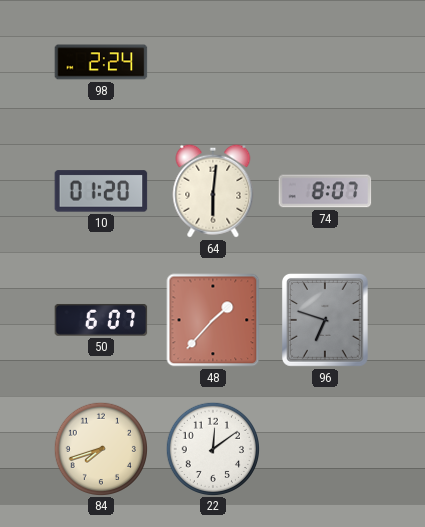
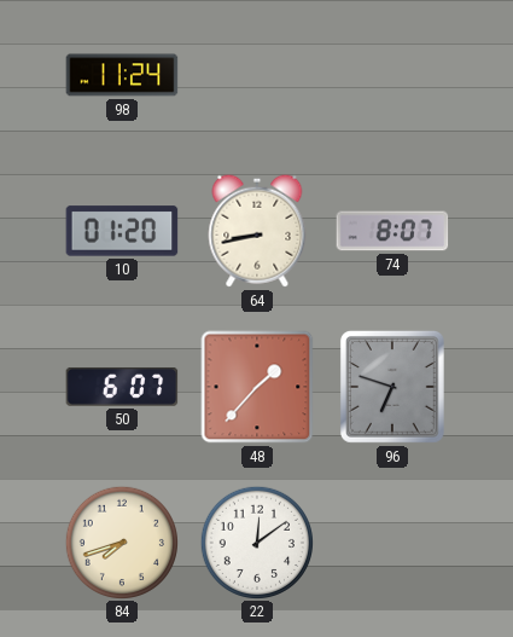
98: 2:24 -> 11:24
64: 6:01 -> 8:43
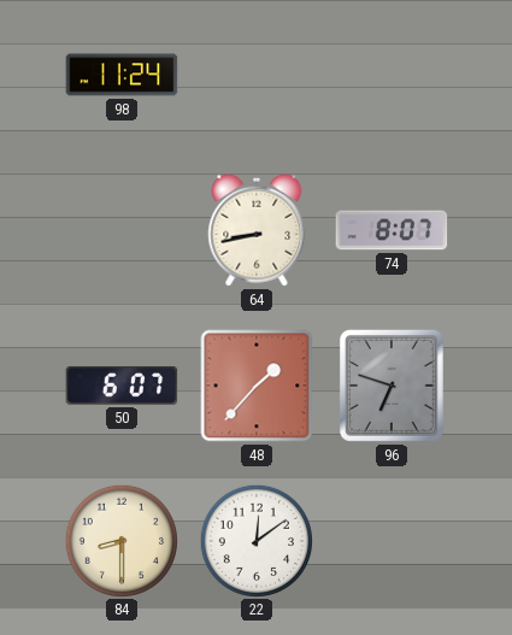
10: 01:20 -> none
84: 7:42 -> 8:30
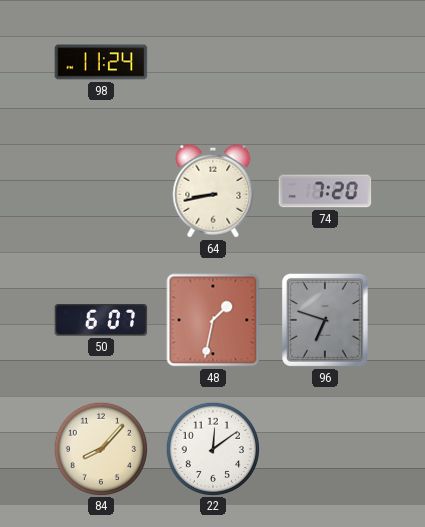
74: 8:07 -> 7:20
48: 1:37 -> 1:32
84: 8:30 -> 8:07
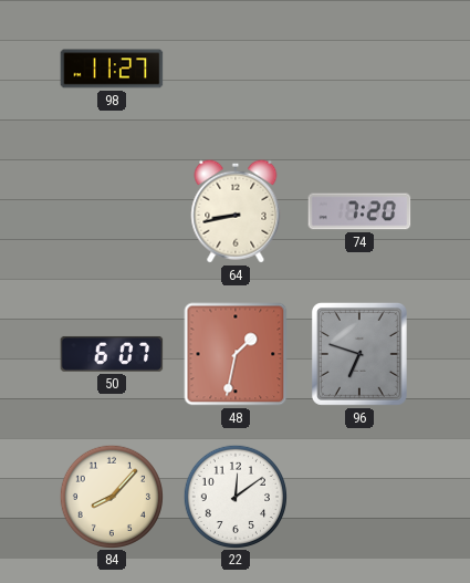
98: 11:24 -> 11:27
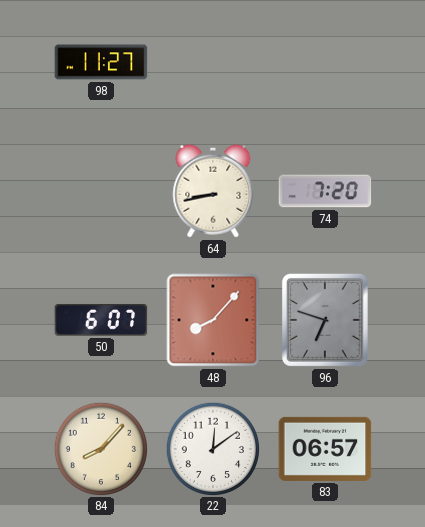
48: 1:32 -> 8:07
83: none -> 06:57
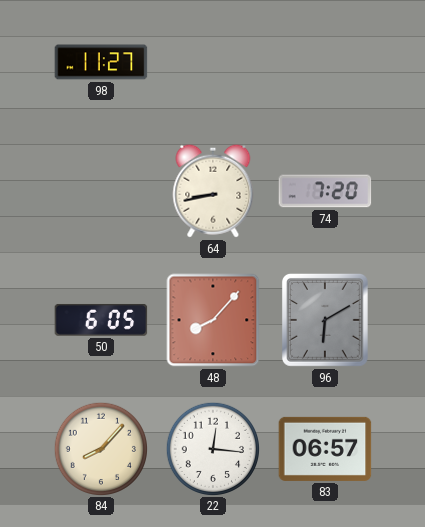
50: 6:07 -> 6:05
96: 6:48 -> 6:10
22: 12:09 -> 12:16
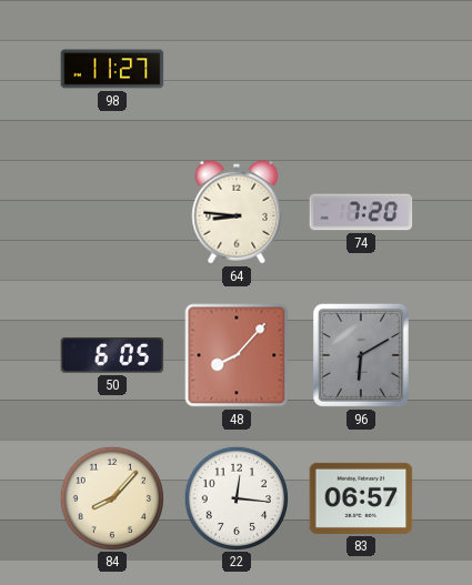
64: 8:43 -> 8:46
